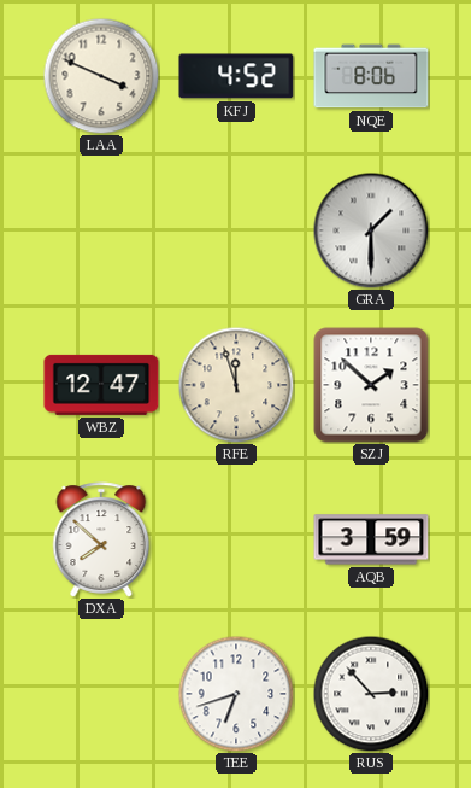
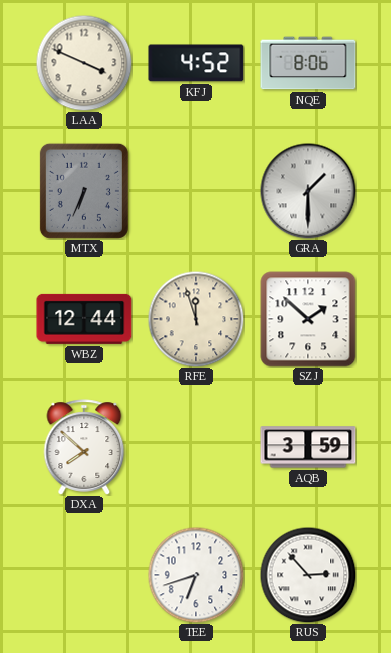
MTX: none -> 6:34
WBZ: 12:47 -> 12:44
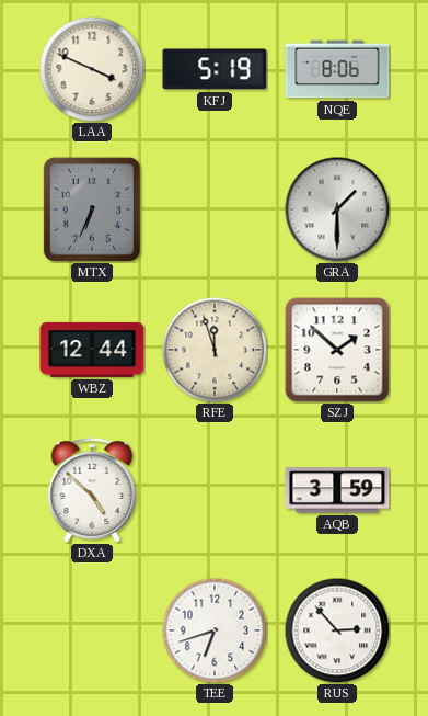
KFJ: 4:52 -> 5:19
DXA: 7:52 -> 4:52
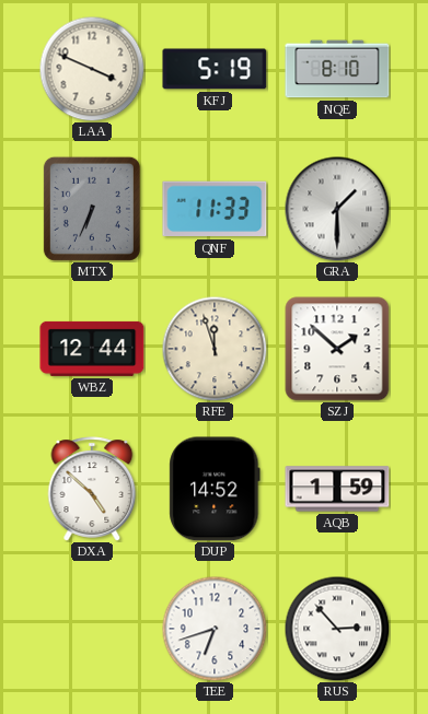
NQE: 8:06 -> 8:10
QNF: none -> 11:33
DUP: none -> 14:52
AQB: 3:59 -> 1:59
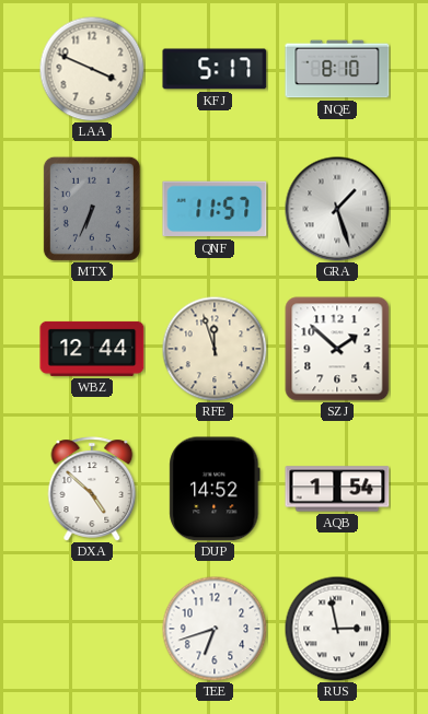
KFJ: 5:19 -> 5:17
QNF: 11:33 -> 11:57
GRA: 1:30 -> 1:27
AQB: 1:59 -> 1:54
RUS: 2:53 -> 2:58
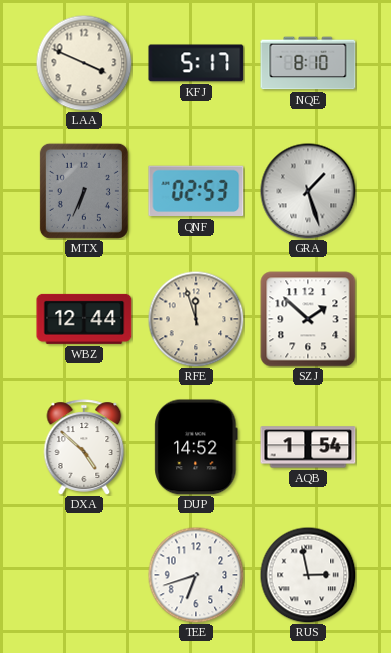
QNF: 11:57 -> 02:53
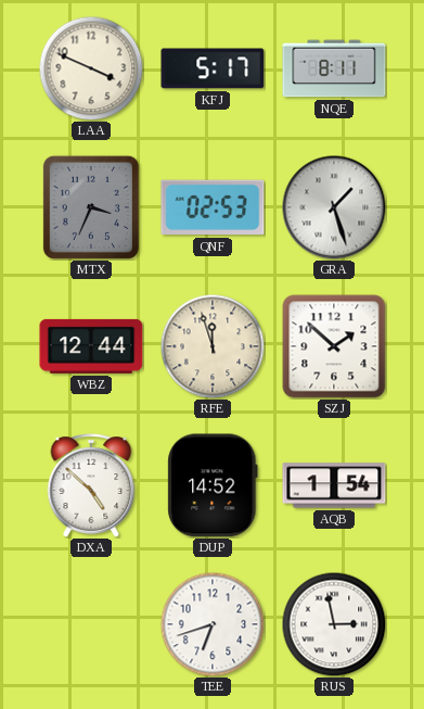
NQE: 8:10 -> 8:11
MTX: 6:34 -> 3:34
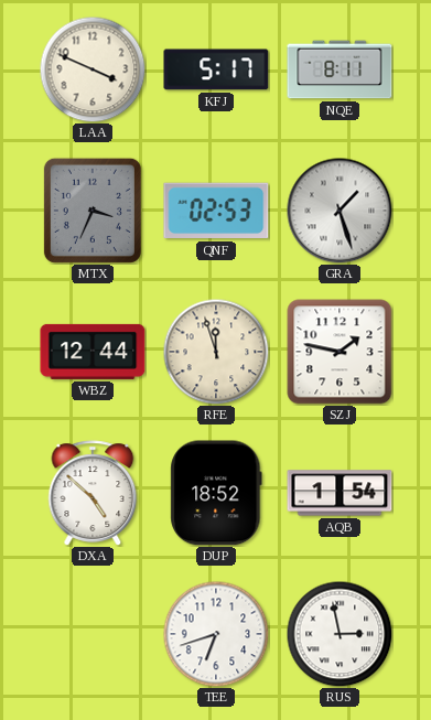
SZJ: 1:52 -> 1:47
DUP: 14:52 -> 18:52
